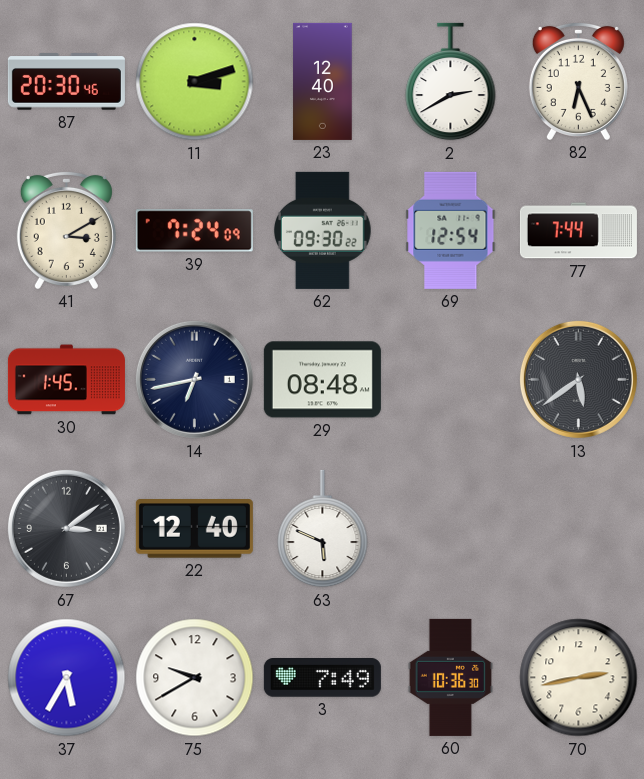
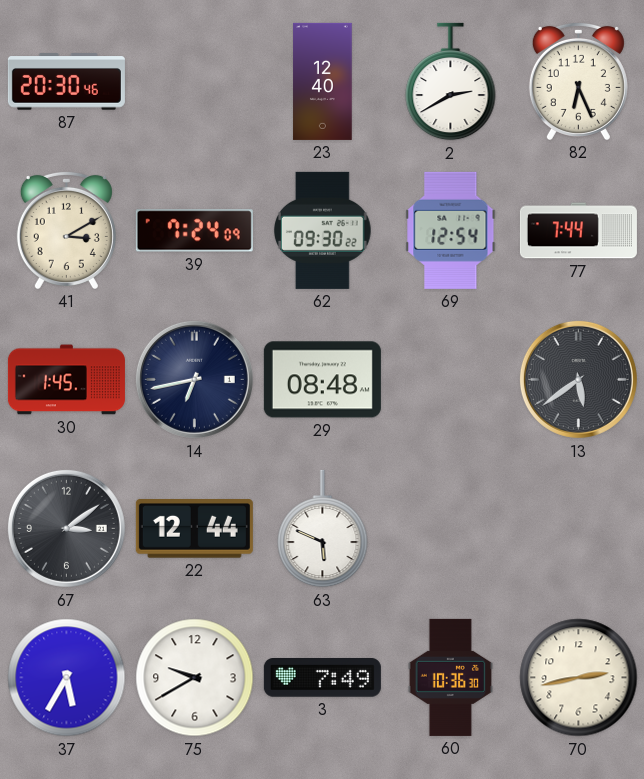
11: 3:12 -> none
22: 12:40 -> 12:44
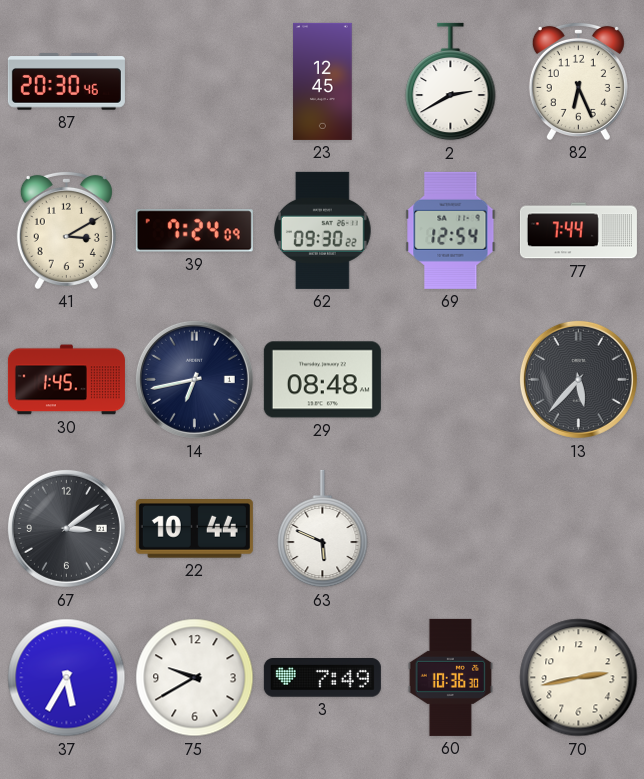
23: 12:40 -> 12:45
13: 5:39 -> 5:37
22: 12:44 -> 10:44
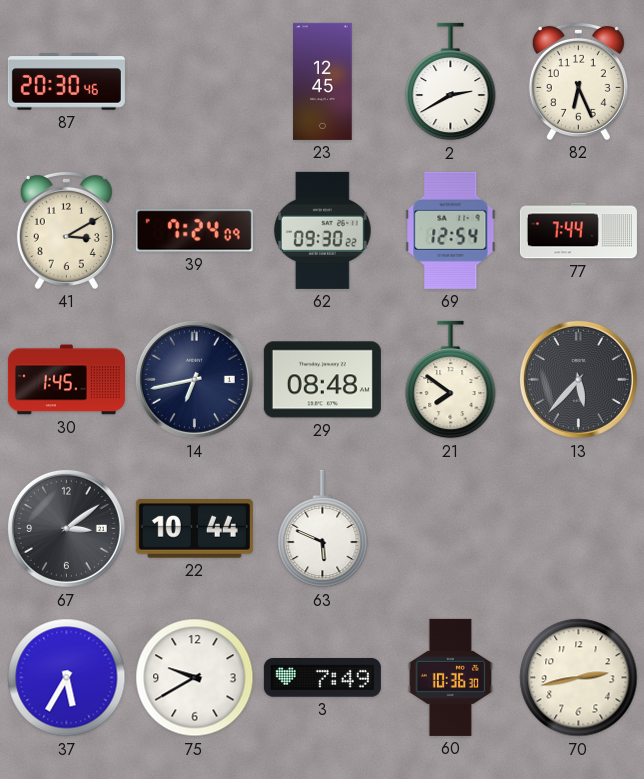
21: none -> 7:51
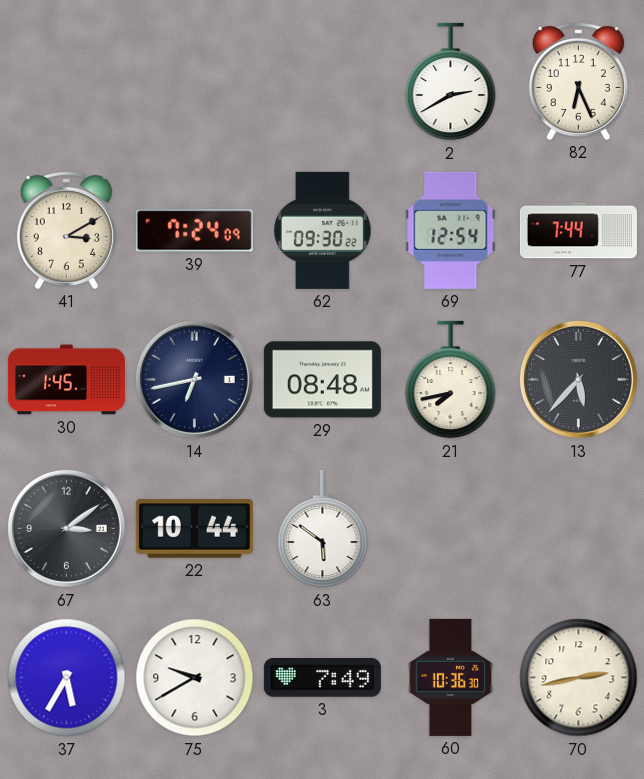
87: 20:30 -> none
23: 12:45 -> none
21: 7:51 -> 7:43
63: 5:49 -> 5:51
